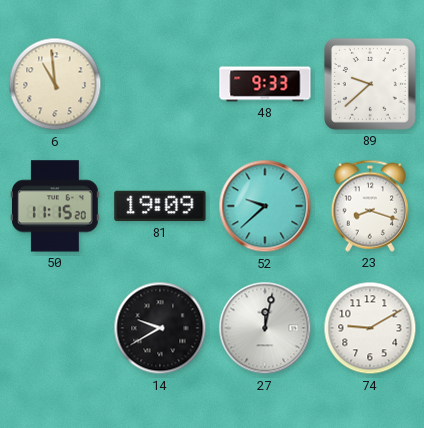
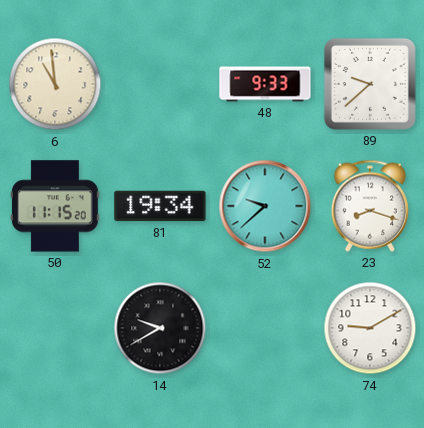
81: 19:09 -> 19:34
27: 12:02 -> none
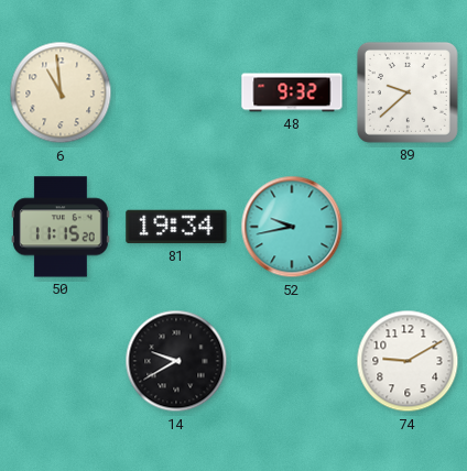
48: 9:33 -> 9:32
52: 9:38 -> 9:43
23: 8:18 -> none
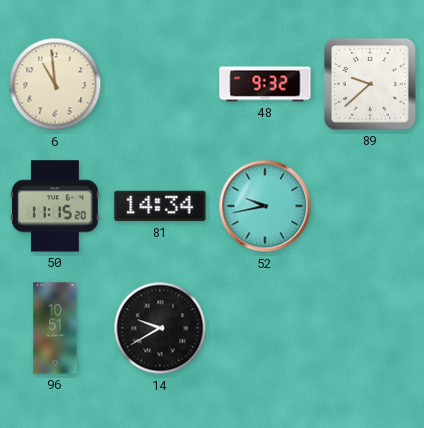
81: 19:34 -> 14:34
96: none -> 10:51
74: 9:10 -> none
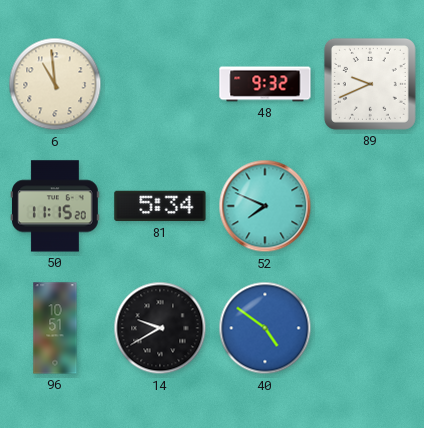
89: 9:38 -> 9:41
81: 14:34 -> 5:34
52: 9:43 -> 7:49
40: none -> 4:51
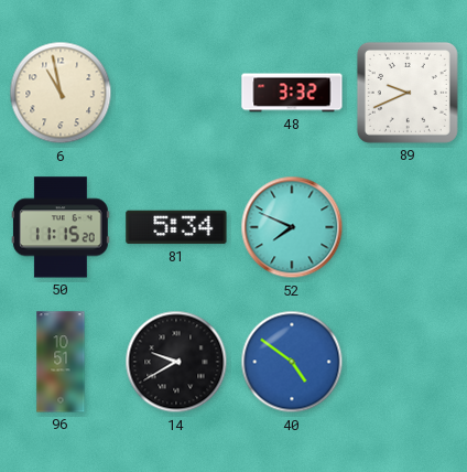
6: 10:59 -> 10:58
48: 9:32 -> 3:32
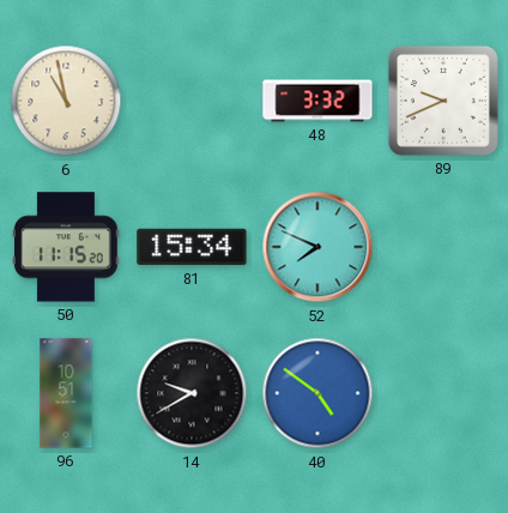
81: 5:34 -> 15:34
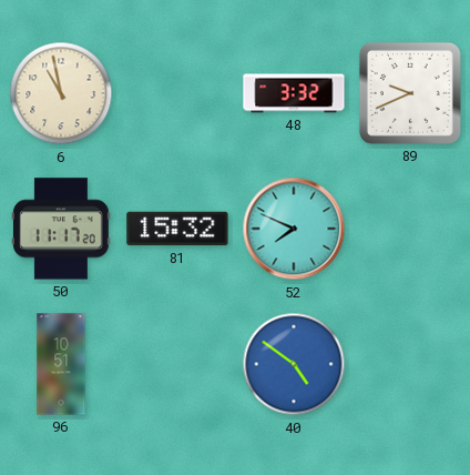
50: 11:15 -> 11:17
81: 15:34 -> 15:32
14: 9:40 -> none
